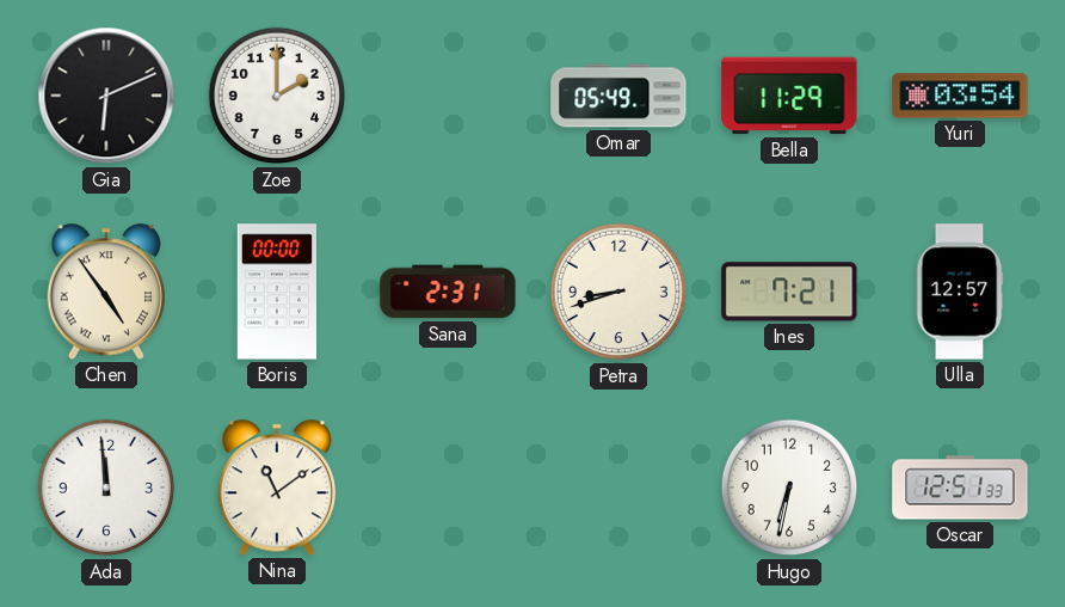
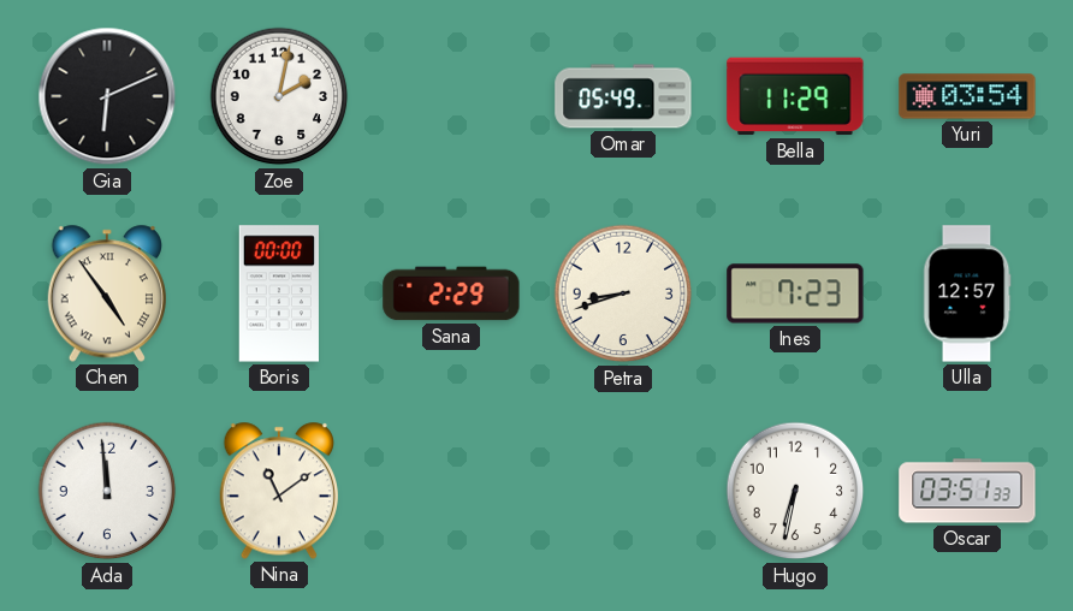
Zoe: 2:00 -> 2:02
Sana: 2:31 -> 2:29
Ines: 7:21 -> 7:23
Oscar: 12:51 -> 03:51
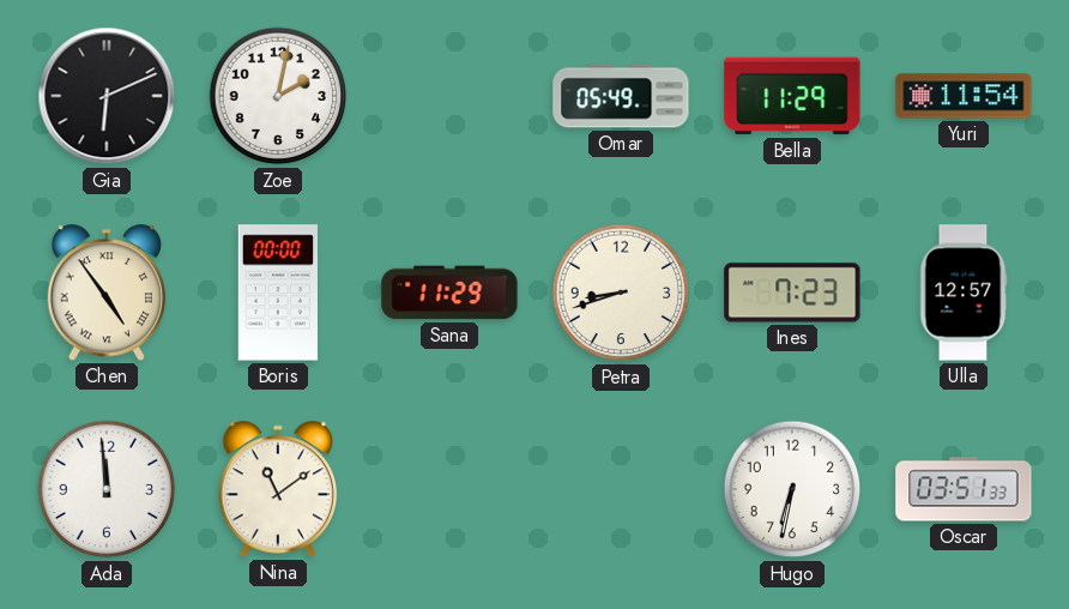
Yuri: 03:54 -> 11:54
Sana: 2:29 -> 11:29
